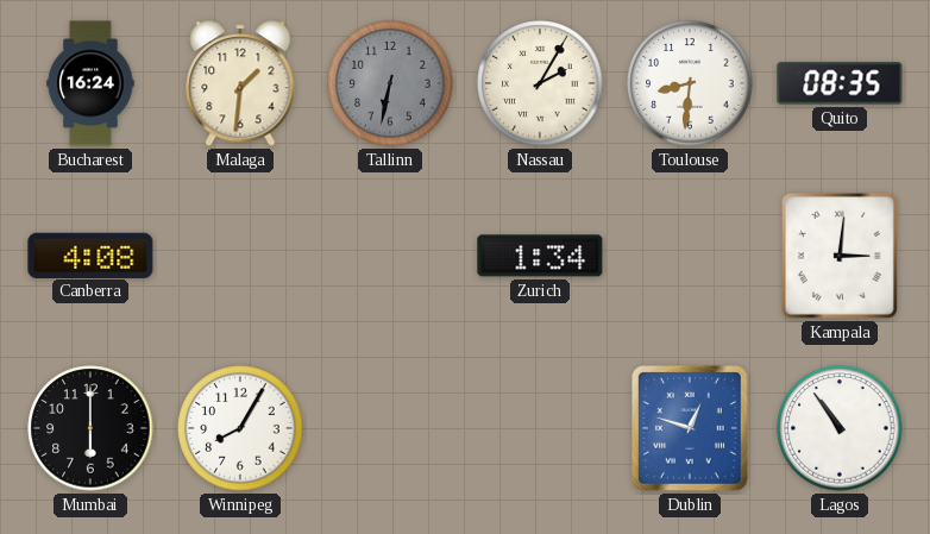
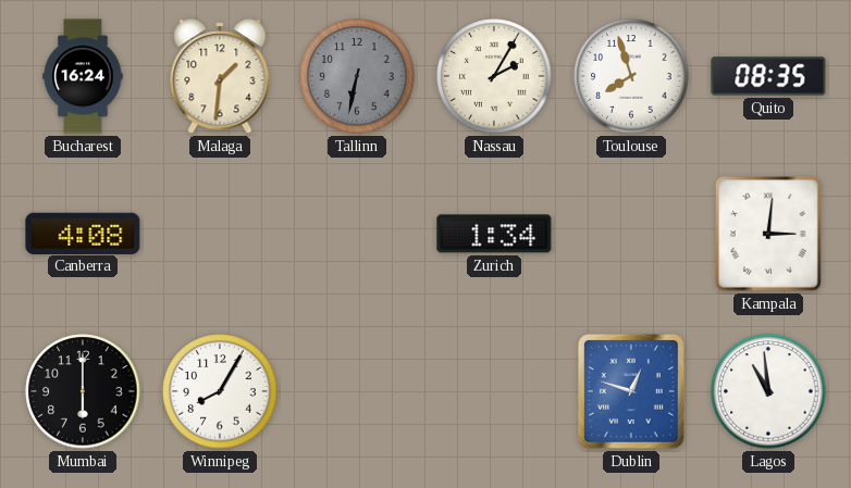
Toulouse: 8:31 -> 7:57
Lagos: 10:54 -> 10:59
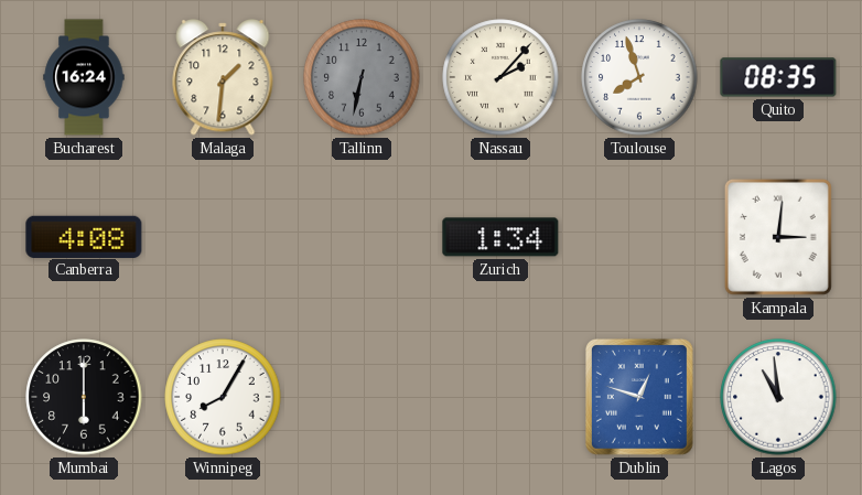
Nassau: 2:05 -> 2:07
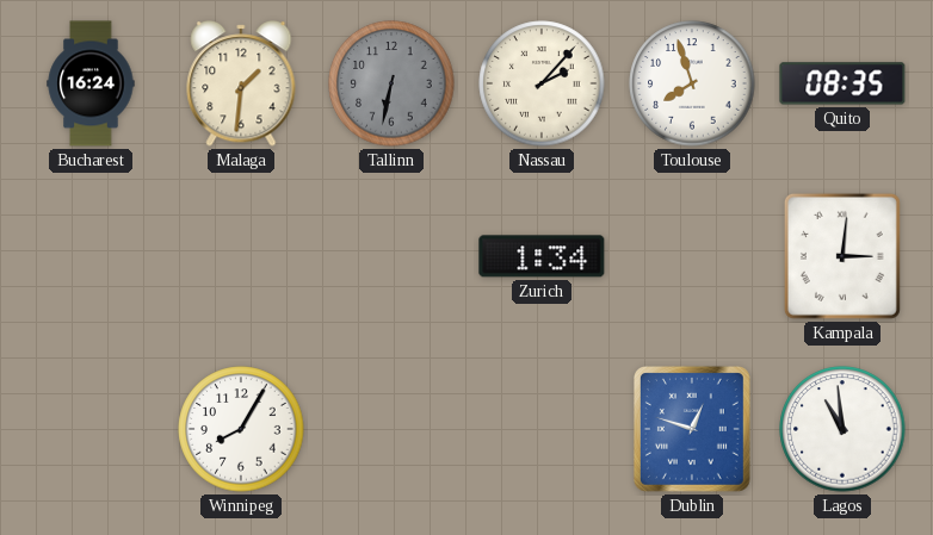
Canberra: 4:08 -> none
Mumbai: 6:00 -> none
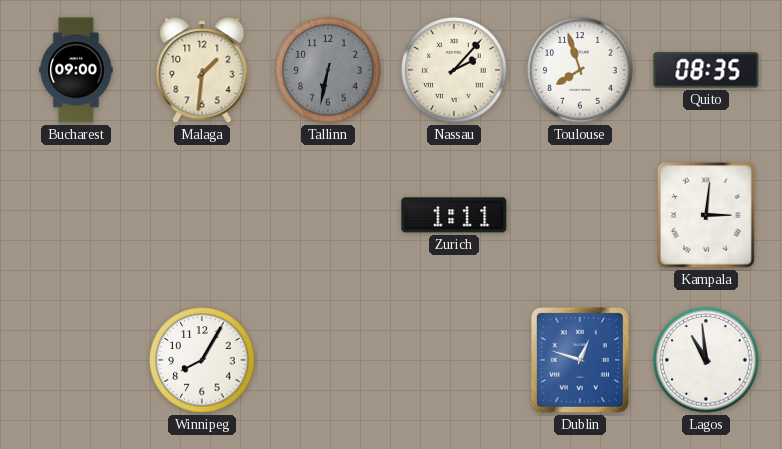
Bucharest: 16:24 -> 09:00
Zurich: 1:34 -> 1:11
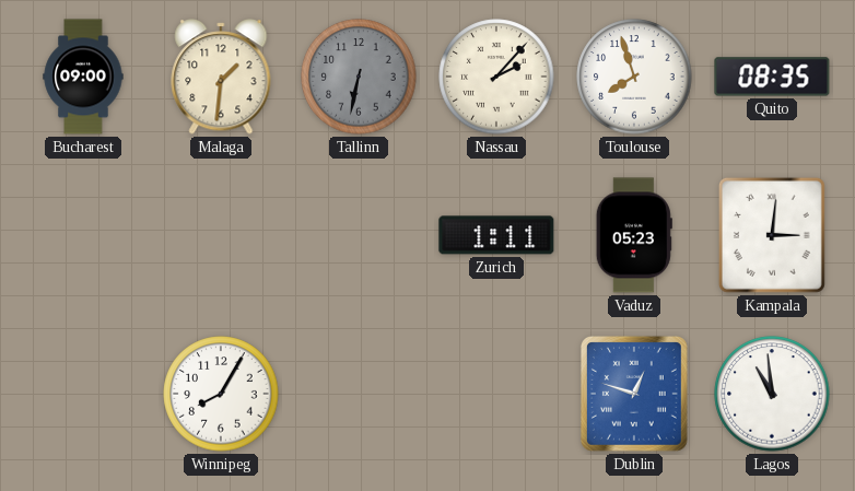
Vaduz: none -> 05:23
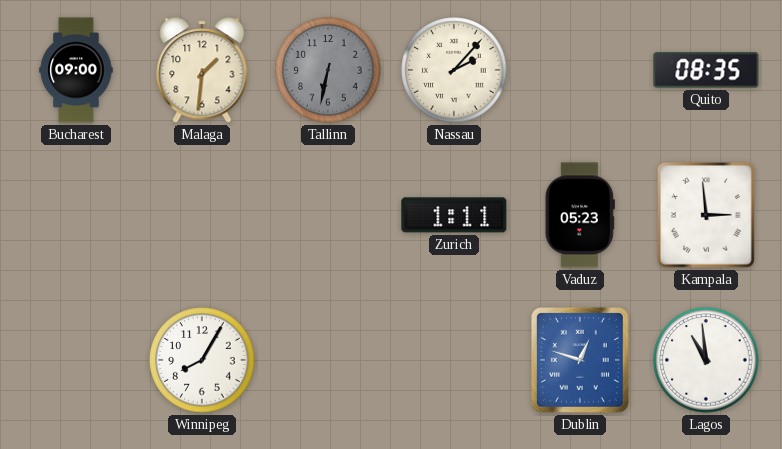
Toulouse: 7:57 -> none
Kampala: 3:01 -> 2:59
